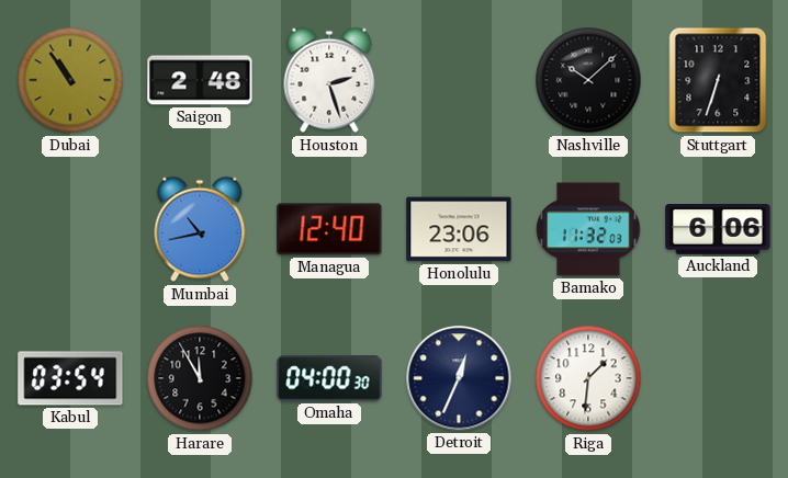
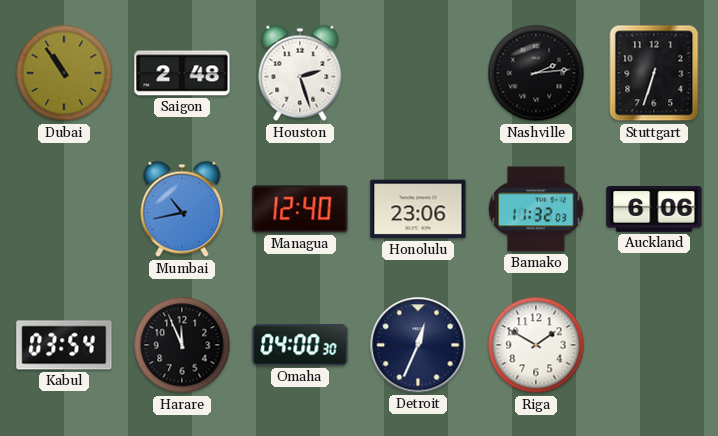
Nashville: 10:08 -> 2:14
Harare: 11:55 -> 11:56
Riga: 1:31 -> 1:50
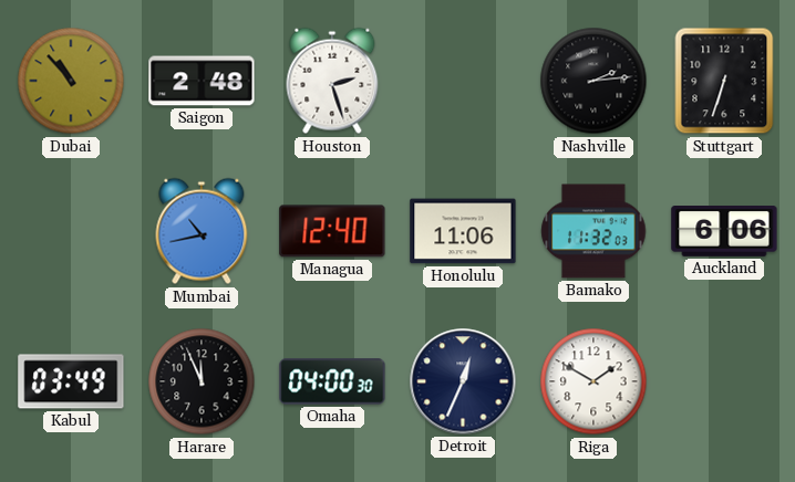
Dubai: 10:54 -> 10:53
Honolulu: 23:06 -> 11:06
Kabul: 03:54 -> 03:49
